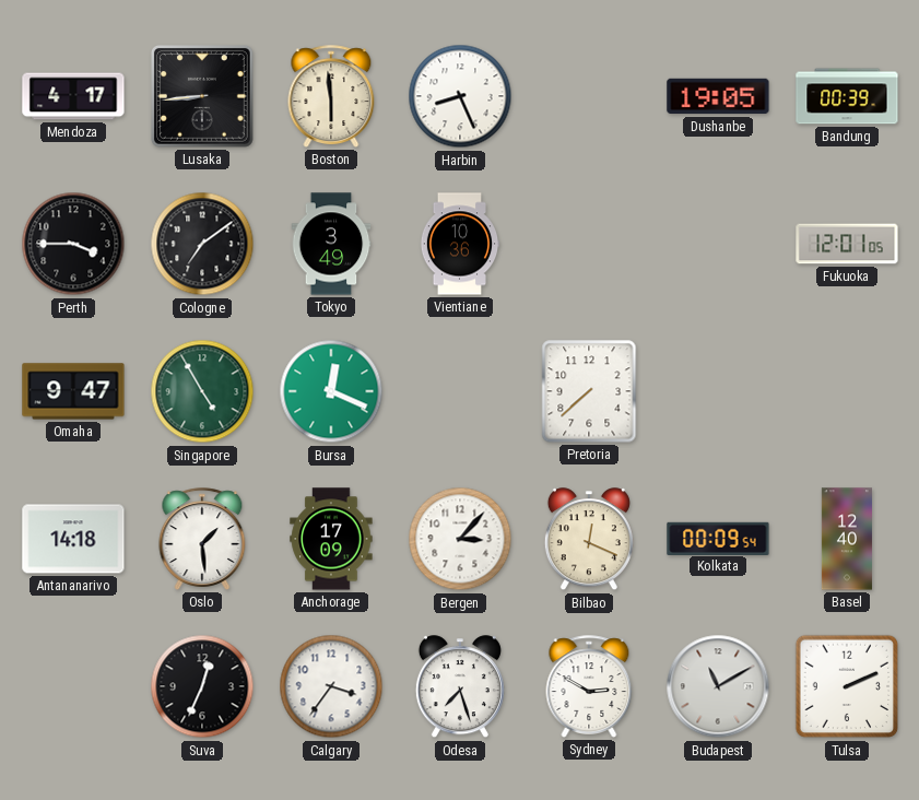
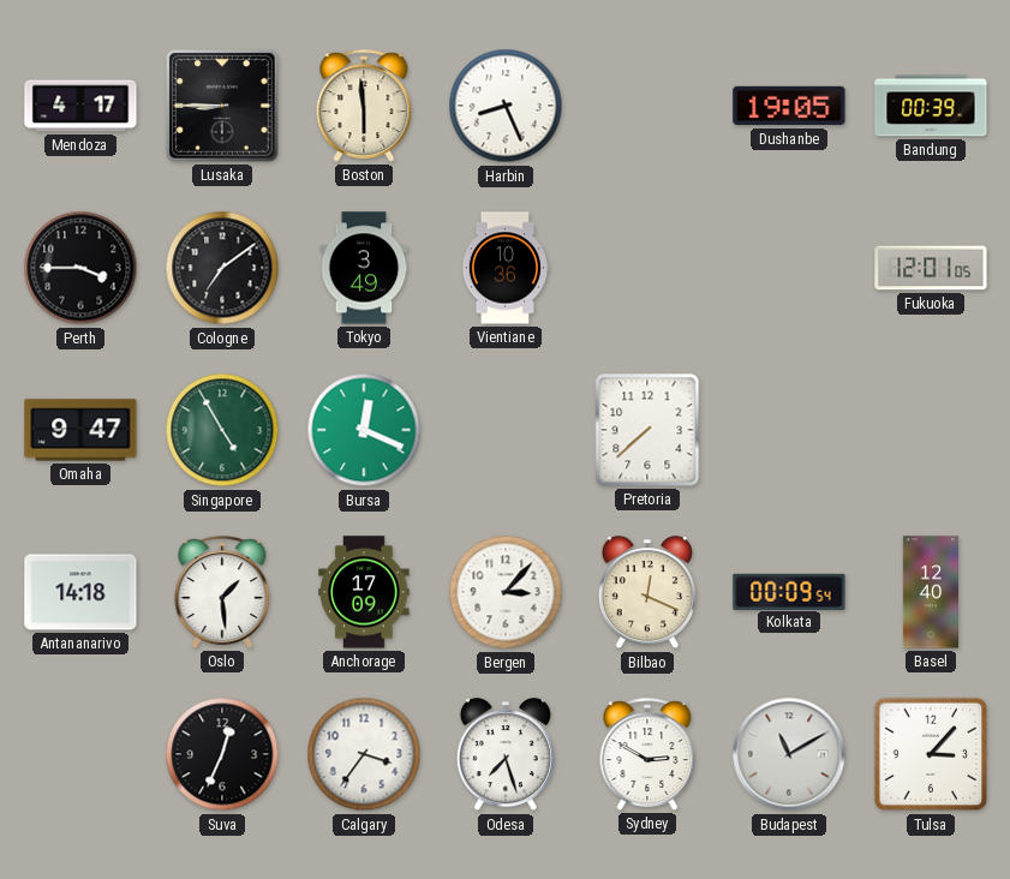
Lusaka: 8:44 -> 8:45
Tulsa: 2:11 -> 3:07
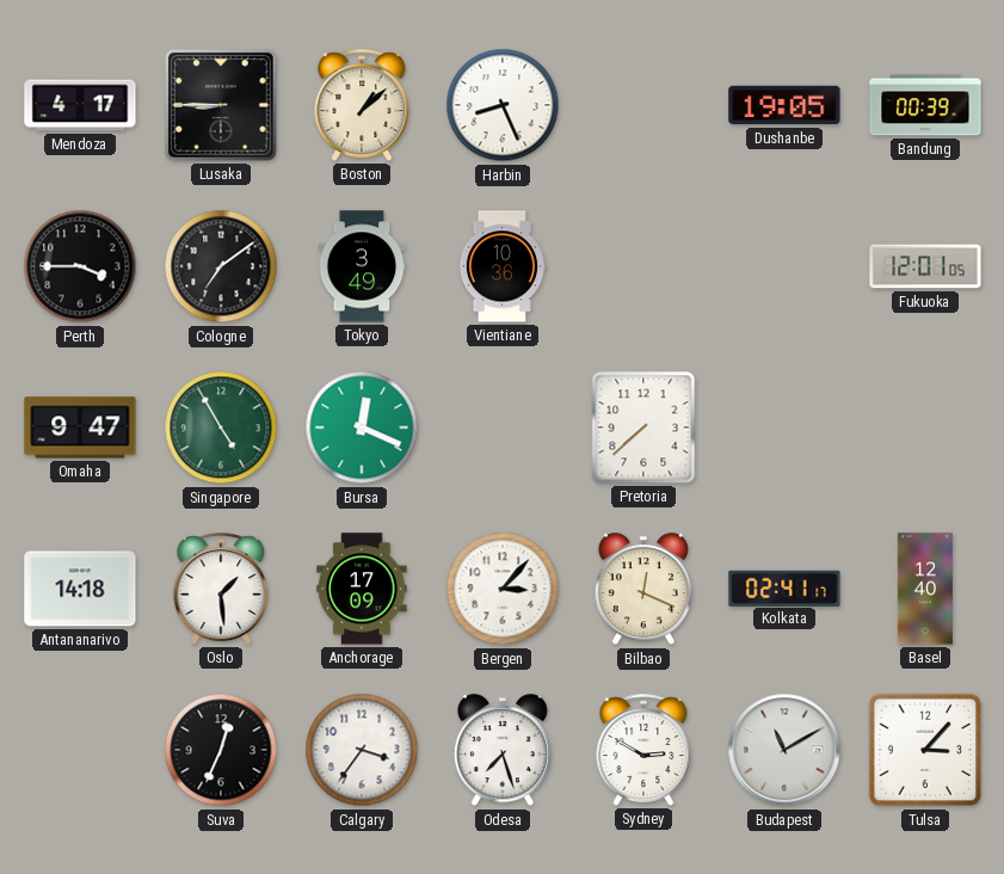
Boston: 5:59 -> 1:08
Kolkata: 00:09 -> 02:41
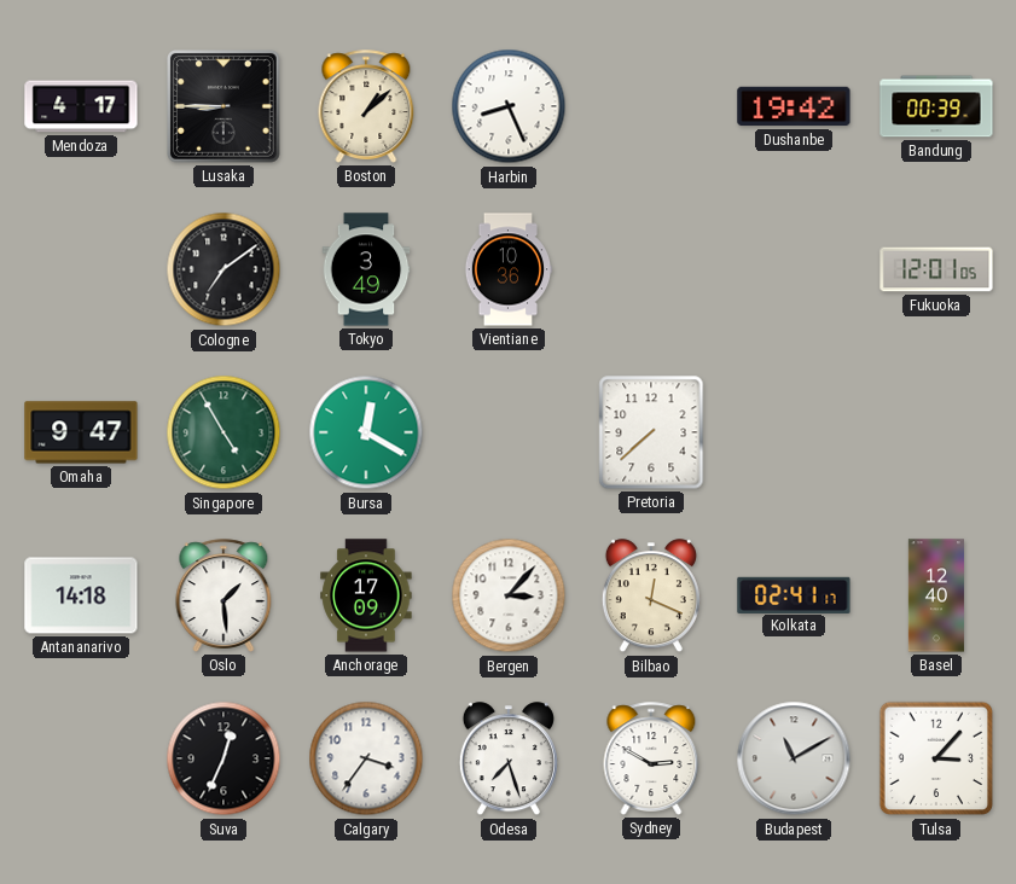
Dushanbe: 19:05 -> 19:42
Perth: 3:45 -> none
Bursa: 12:19 -> 12:20
